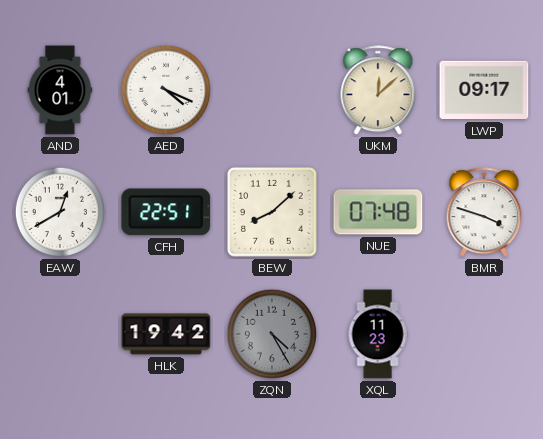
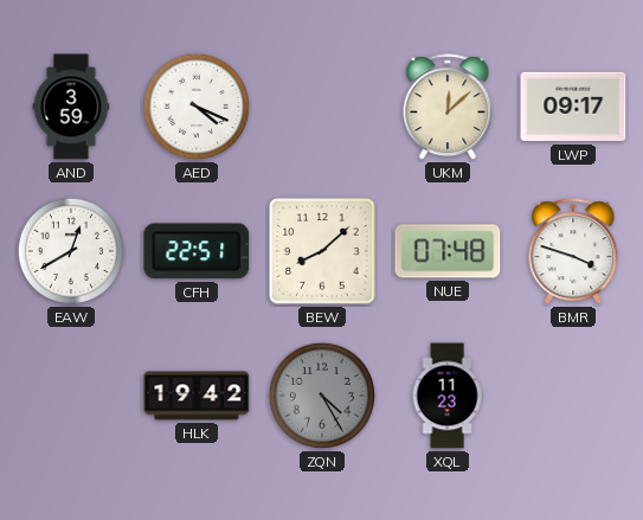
AND: 4:01 -> 3:59
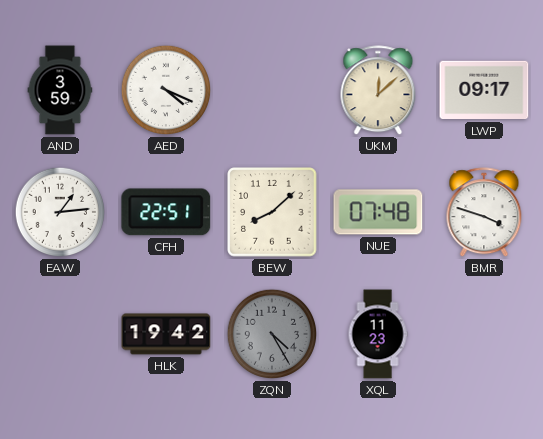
EAW: 12:40 -> 1:14
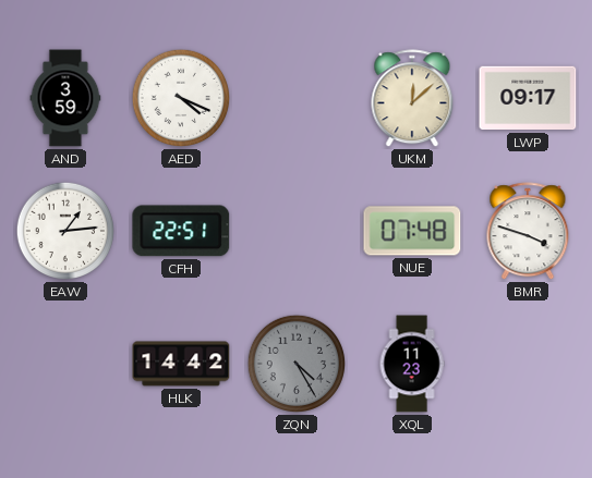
BEW: 8:08 -> none
HLK: 19:42 -> 14:42
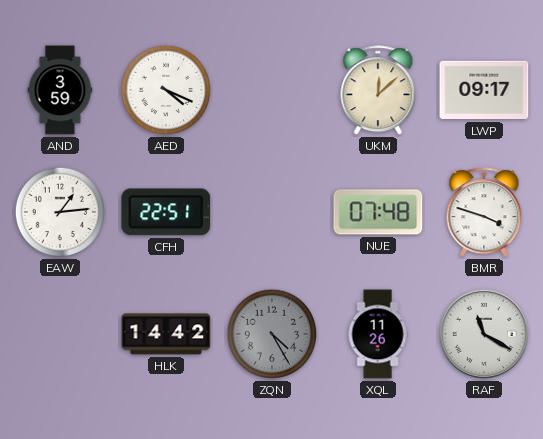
XQL: 11:23 -> 11:26
RAF: none -> 11:20
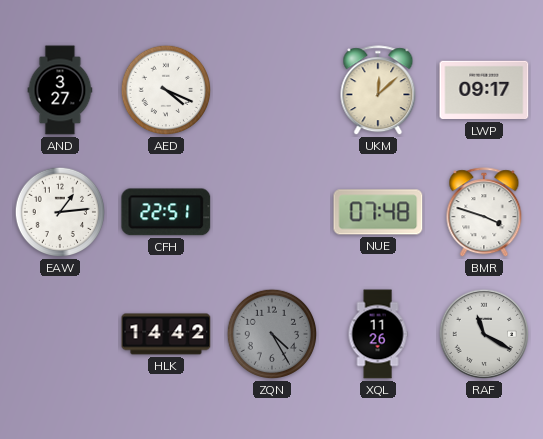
AND: 3:59 -> 3:27
